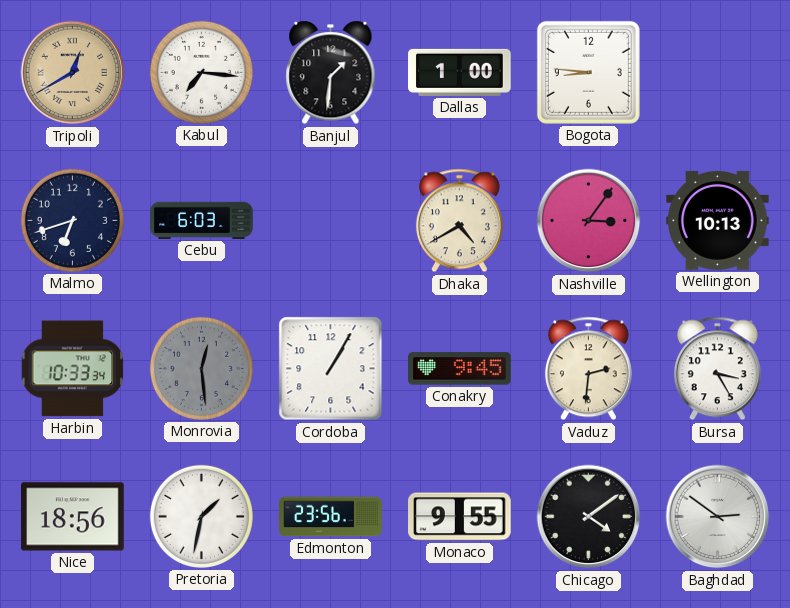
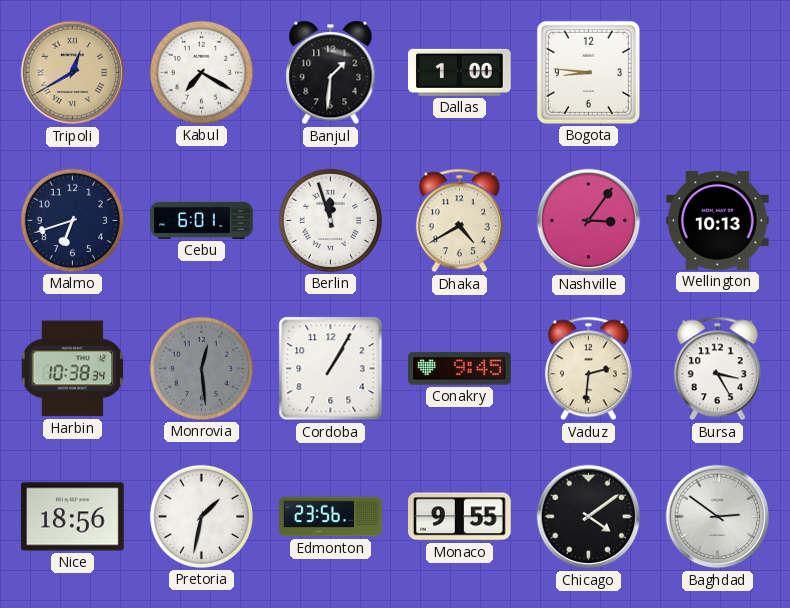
Kabul: 7:16 -> 7:20
Cebu: 6:03 -> 6:01
Berlin: none -> 11:57
Harbin: 10:33 -> 10:38
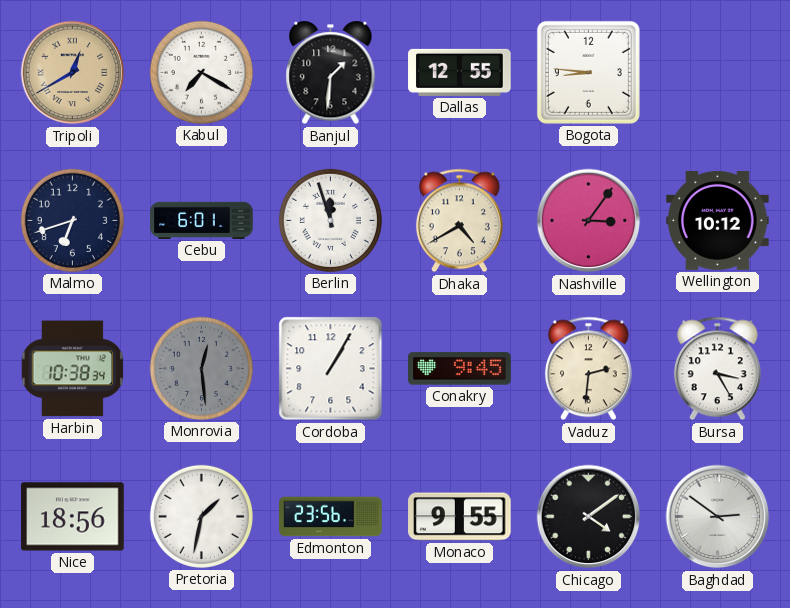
Dallas: 1:00 -> 12:55
Wellington: 10:13 -> 10:12
